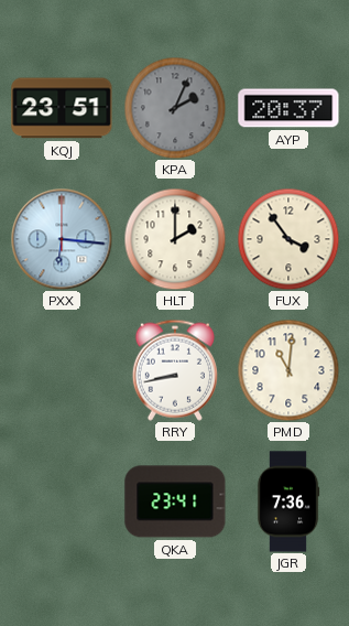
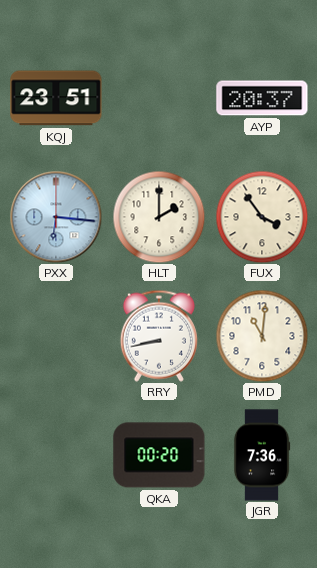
KPA: 2:04 -> none
QKA: 23:41 -> 00:20
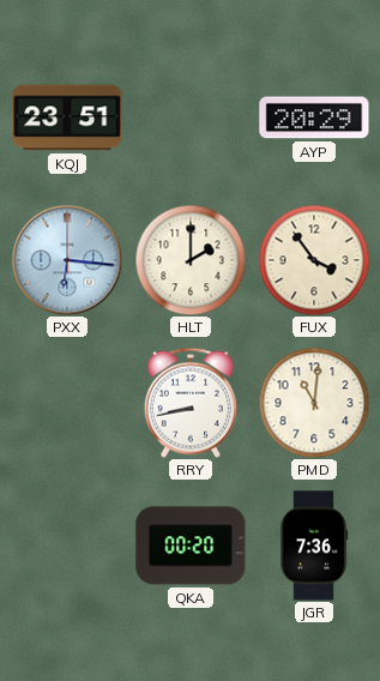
AYP: 20:37 -> 20:29
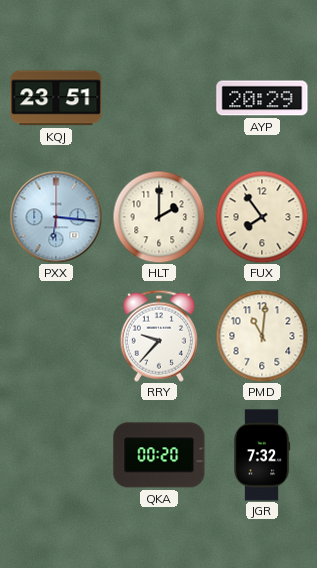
FUX: 3:54 -> 7:54
RRY: 8:43 -> 9:37
JGR: 7:36 -> 7:32
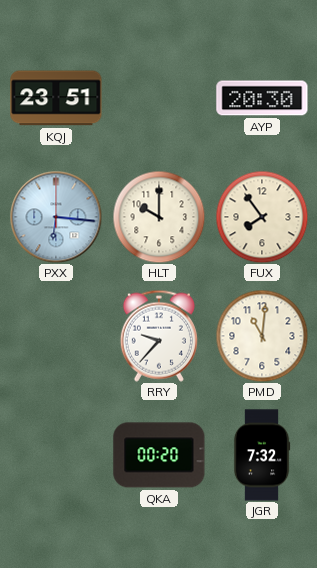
AYP: 20:29 -> 20:30
HLT: 2:00 -> 10:00
